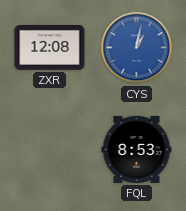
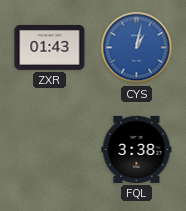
ZXR: 12:08 -> 01:43
FQL: 8:53 -> 3:38
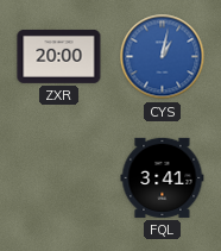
ZXR: 01:43 -> 20:00
FQL: 3:38 -> 3:41
